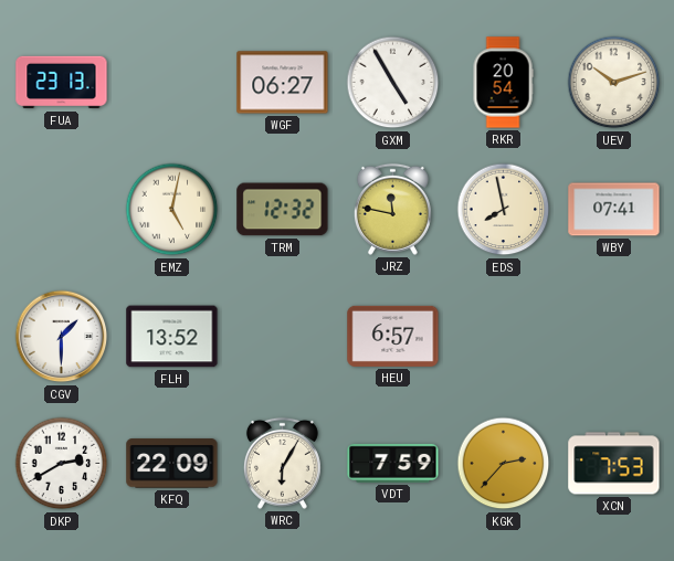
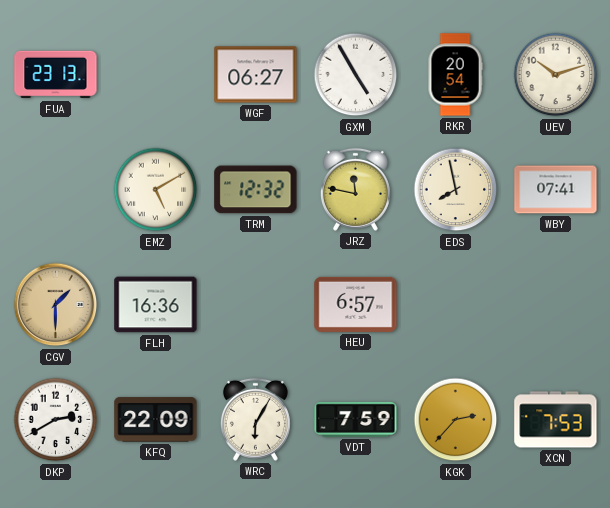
EMZ: 5:02 -> 5:10
CGV dial: white -> champagne
FLH: 13:52 -> 16:36
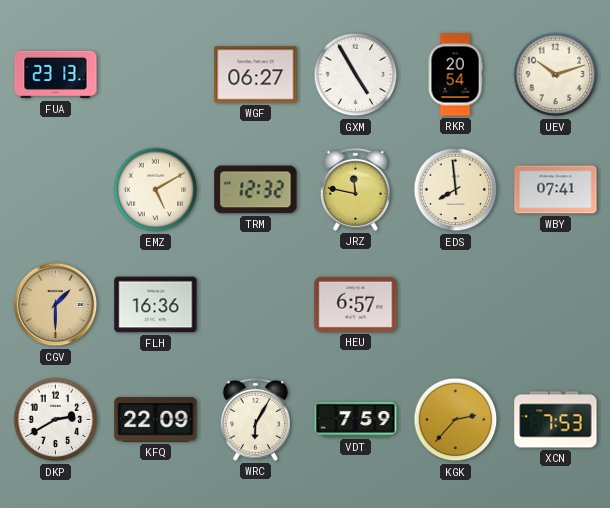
EDS: 7:58 -> 7:59
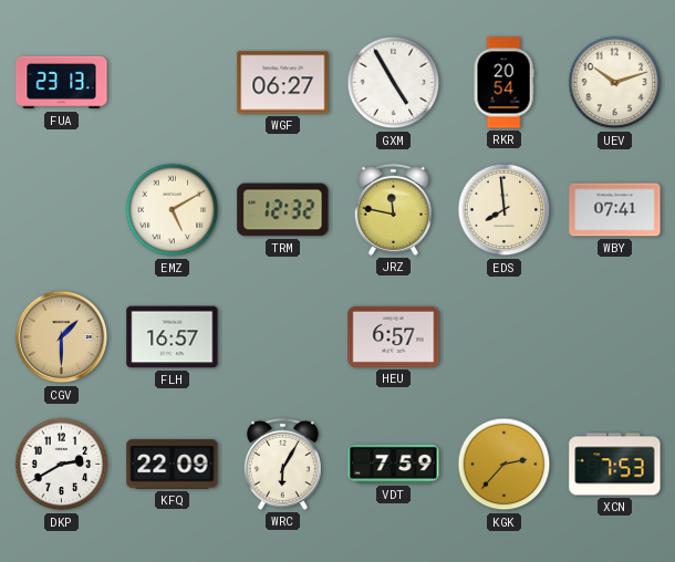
FLH: 16:36 -> 16:57
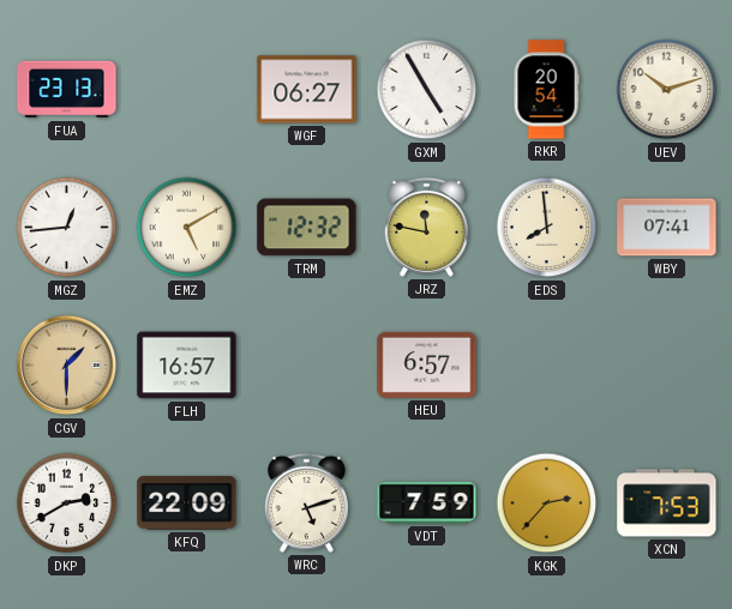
MGZ: none -> 12:44
WRC: 6:05 -> 5:12
